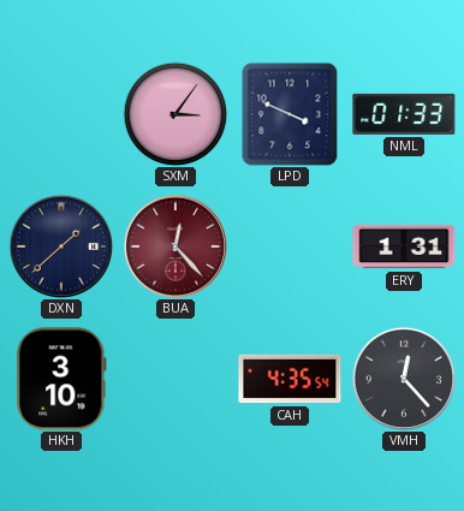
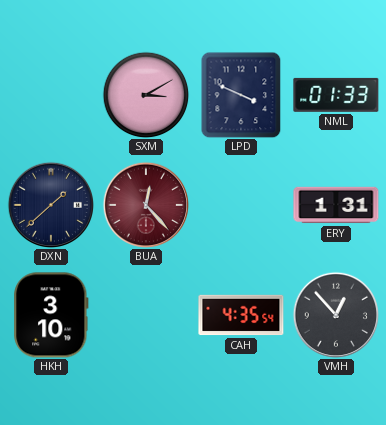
SXM: 3:06 -> 3:10
VMH: 12:23 -> 12:53
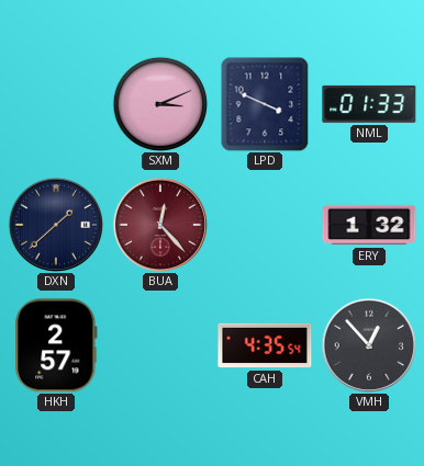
SXM: 3:10 -> 3:11
ERY: 1:31 -> 1:32
HKH: 3:10 -> 2:57
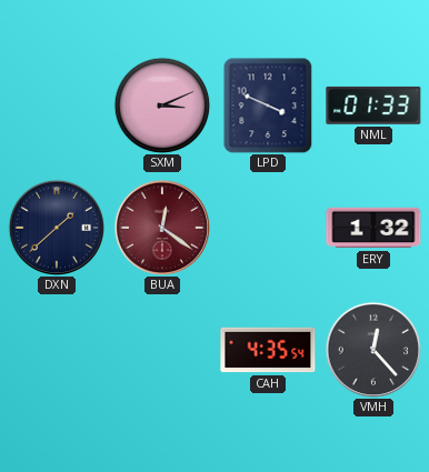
BUA: 12:23 -> 12:21
HKH: 2:57 -> none
VMH: 12:53 -> 12:23
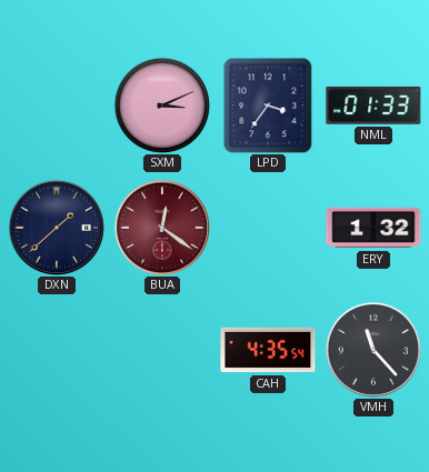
LPD: 3:49 -> 3:36
VMH: 12:23 -> 11:23
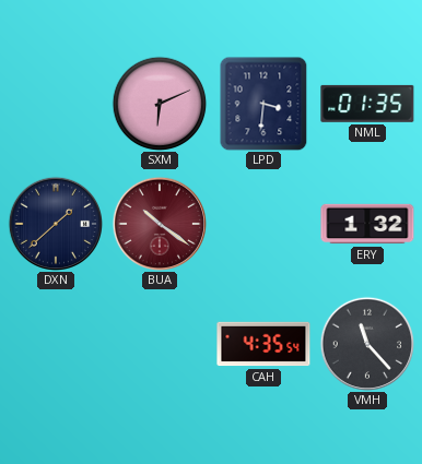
SXM: 3:11 -> 6:11
LPD: 3:36 -> 3:31
NML: 01:33 -> 01:35
BUA: 12:21 -> 10:21
